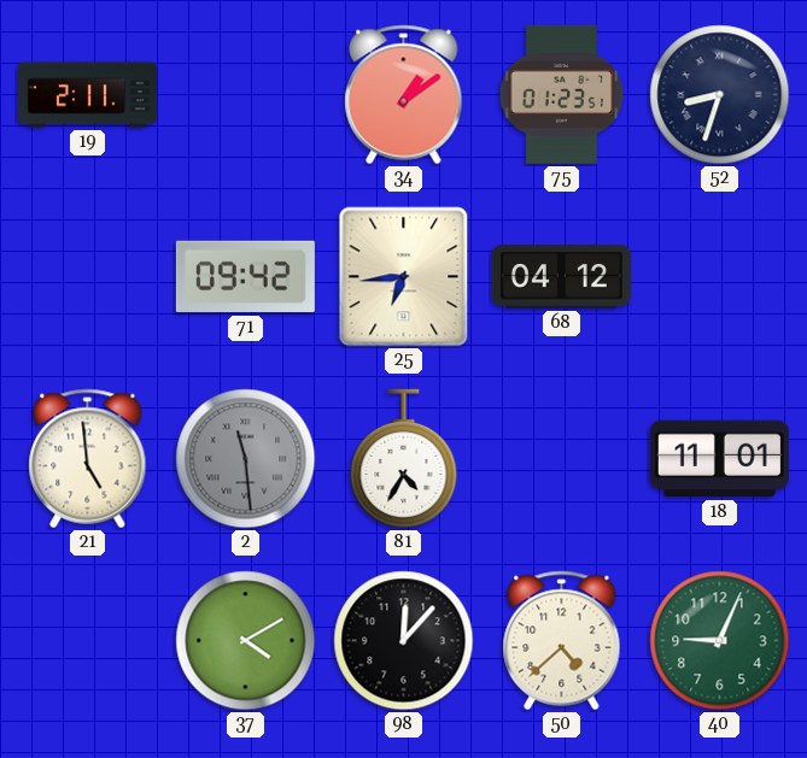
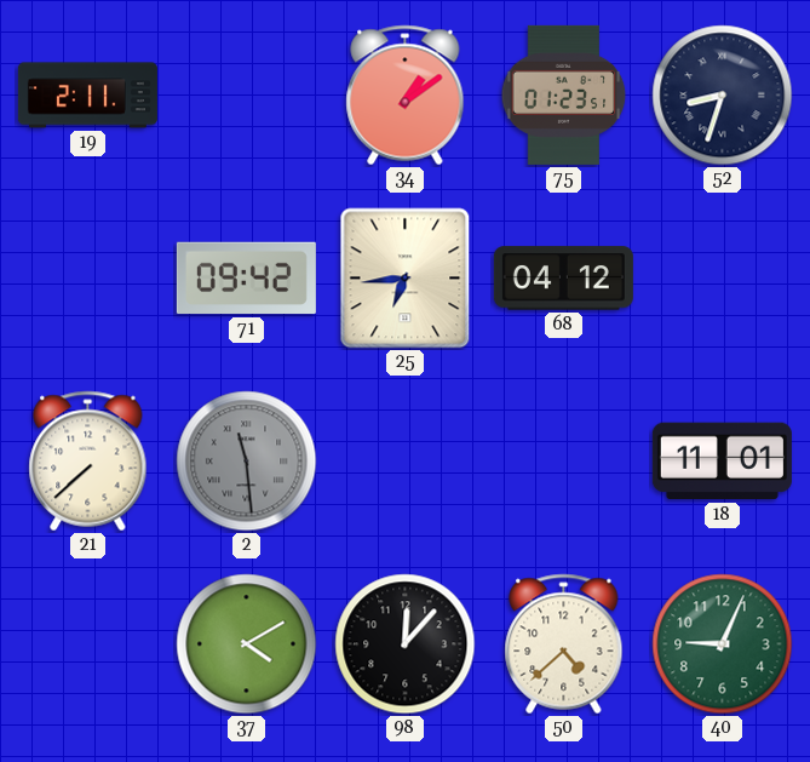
21: 4:59 -> 7:38
81: 4:35 -> none
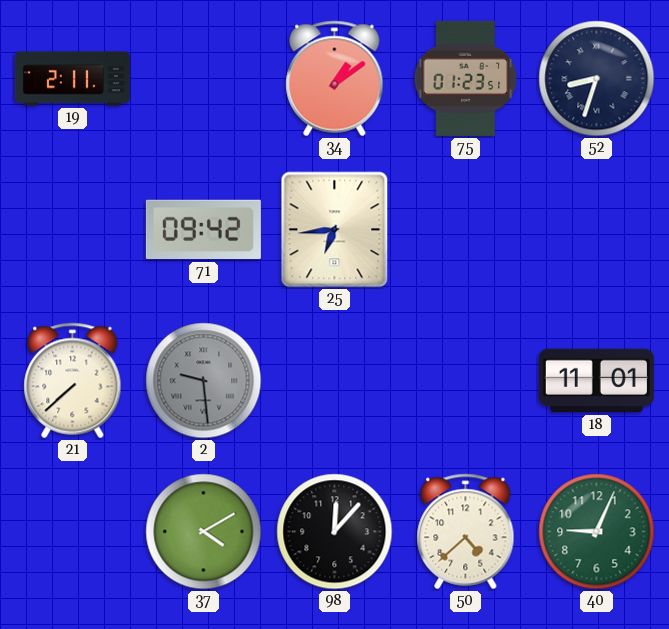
68: 04:12 -> none
2: 11:29 -> 9:29
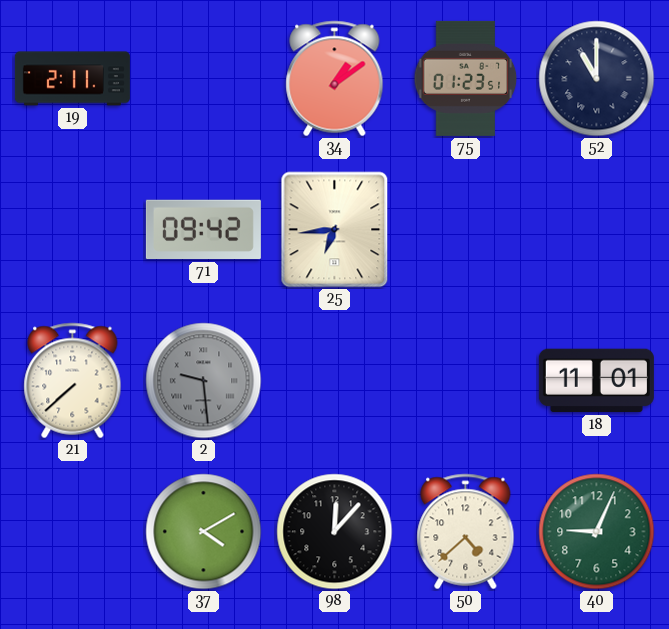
52: 8:33 -> 11:00
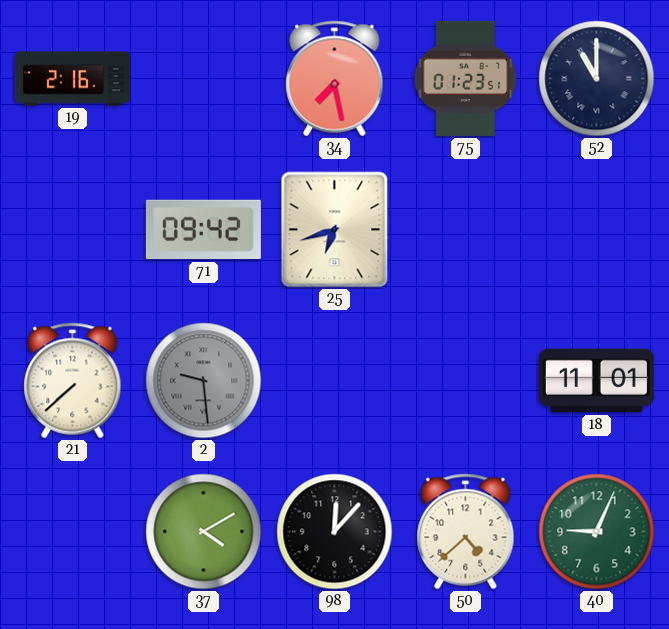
19: 2:11 -> 2:16
34: 1:09 -> 7:28
25: 6:44 -> 6:42
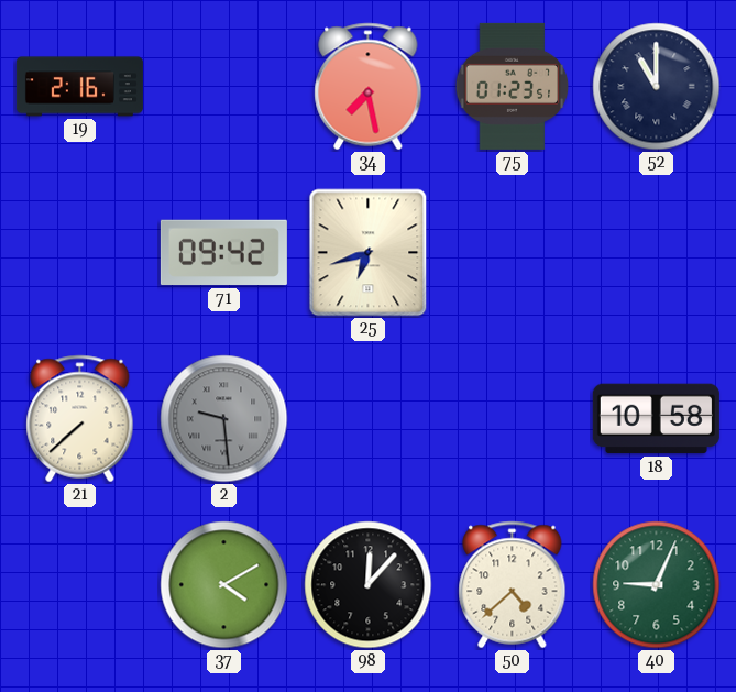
18: 11:01 -> 10:58
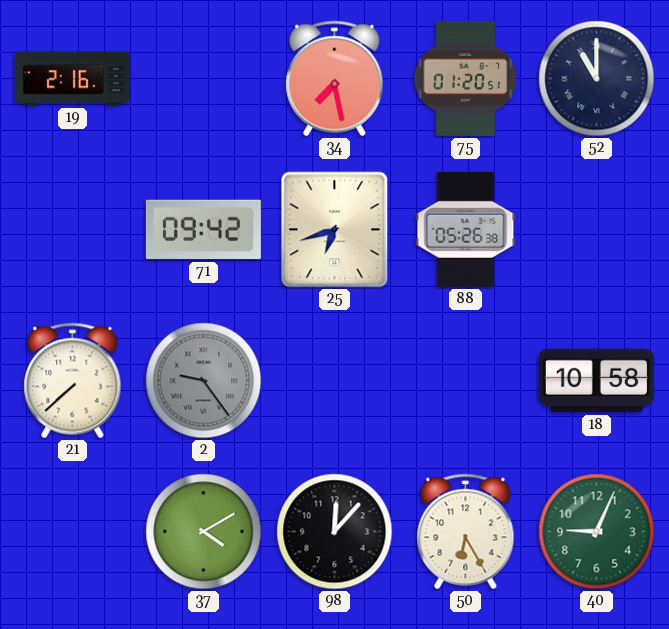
75: 01:23 -> 01:20
88: none -> 05:26
2: 9:29 -> 9:24
50: 4:38 -> 6:25
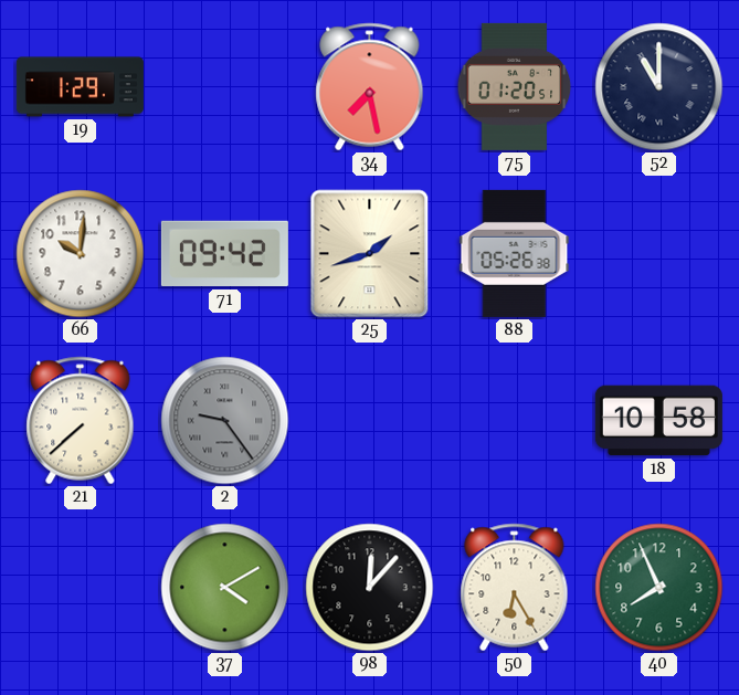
19: 2:16 -> 1:29
66: none -> 10:01
25: 6:42 -> 1:42
40: 9:04 -> 7:56
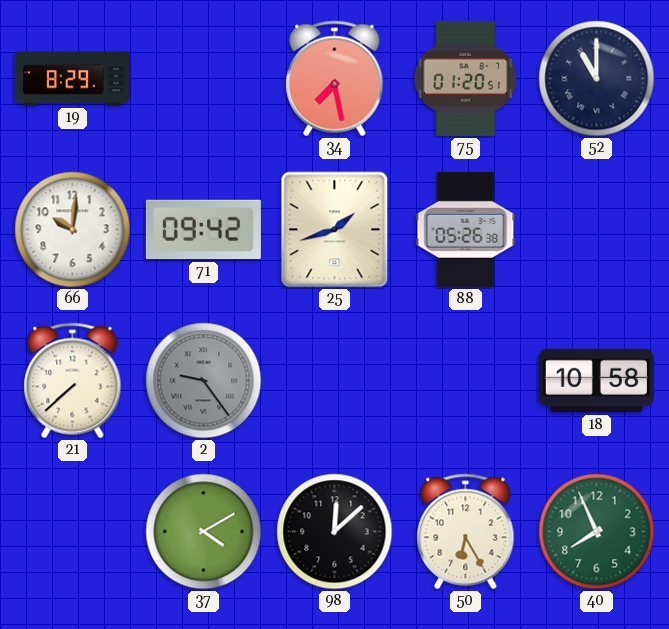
19: 1:29 -> 8:29
98: 12:07 -> 12:08
